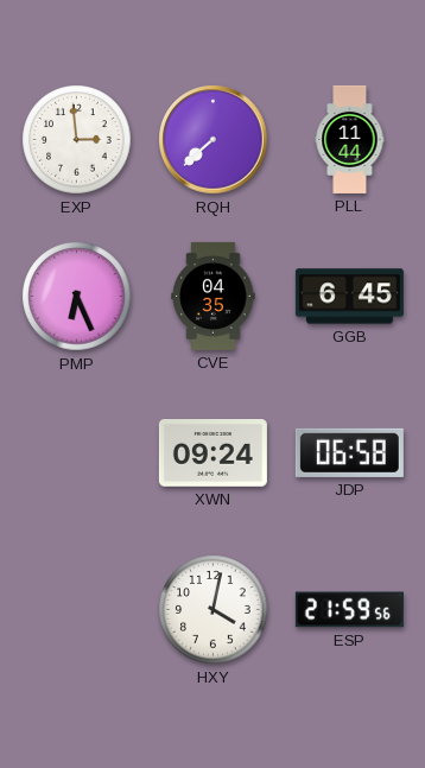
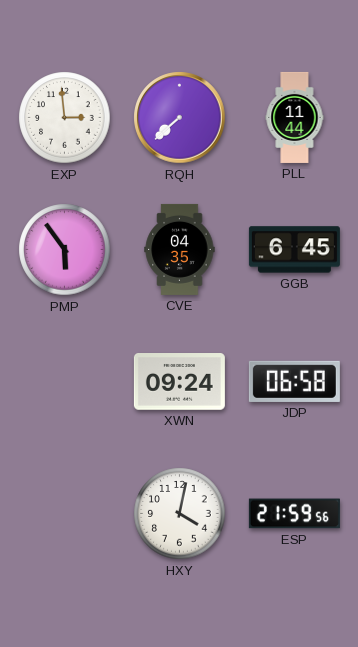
PMP: 6:26 -> 5:54
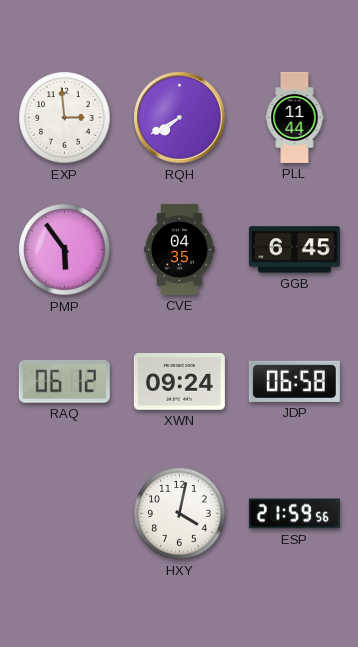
RQH: 7:38 -> 7:40
RAQ: none -> 06:12
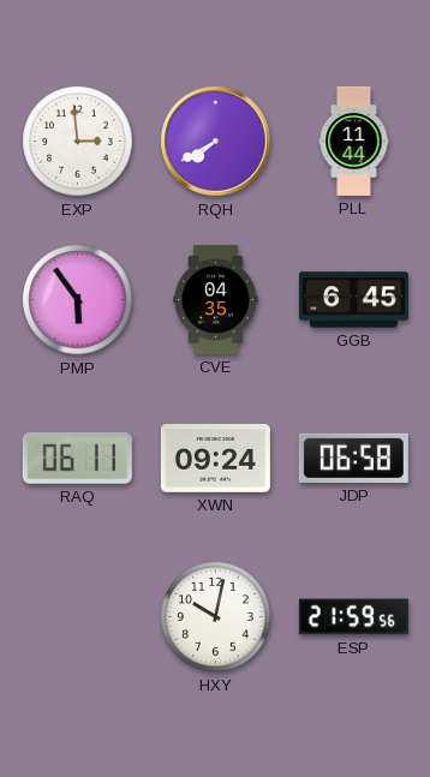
RAQ: 06:12 -> 06:11
HXY: 4:02 -> 10:02
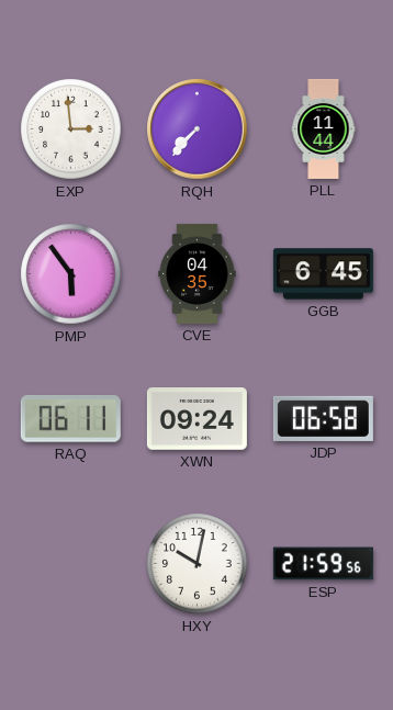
RQH: 7:40 -> 7:37
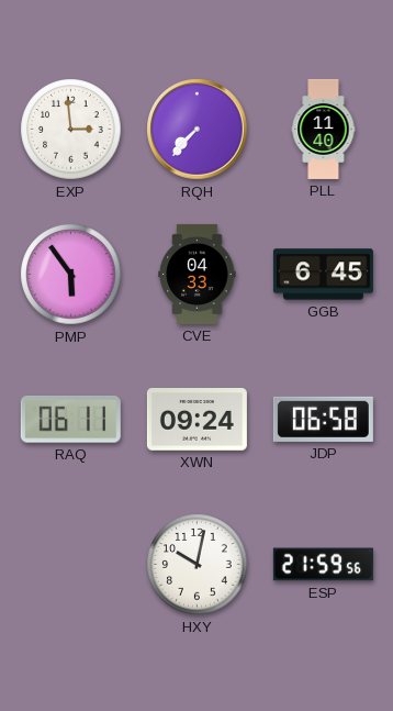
PLL: 11:44 -> 11:40
CVE: 04:35 -> 04:33
